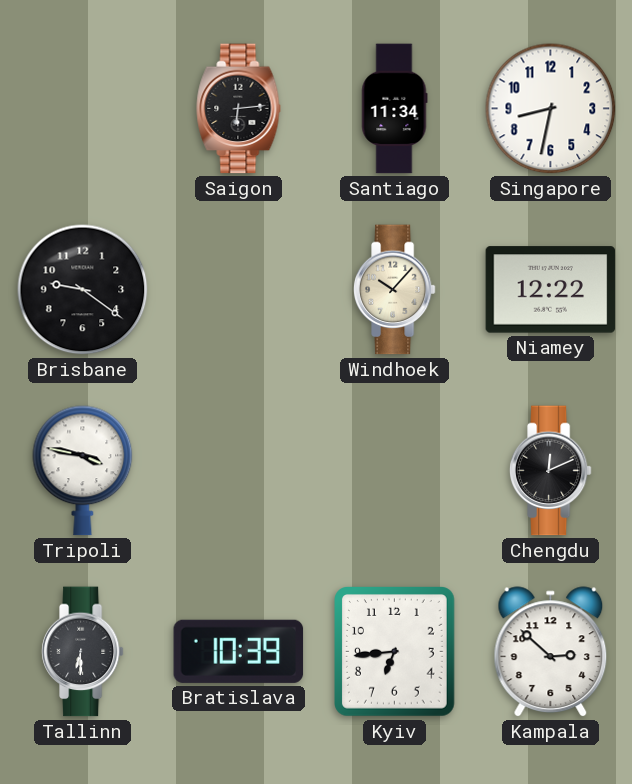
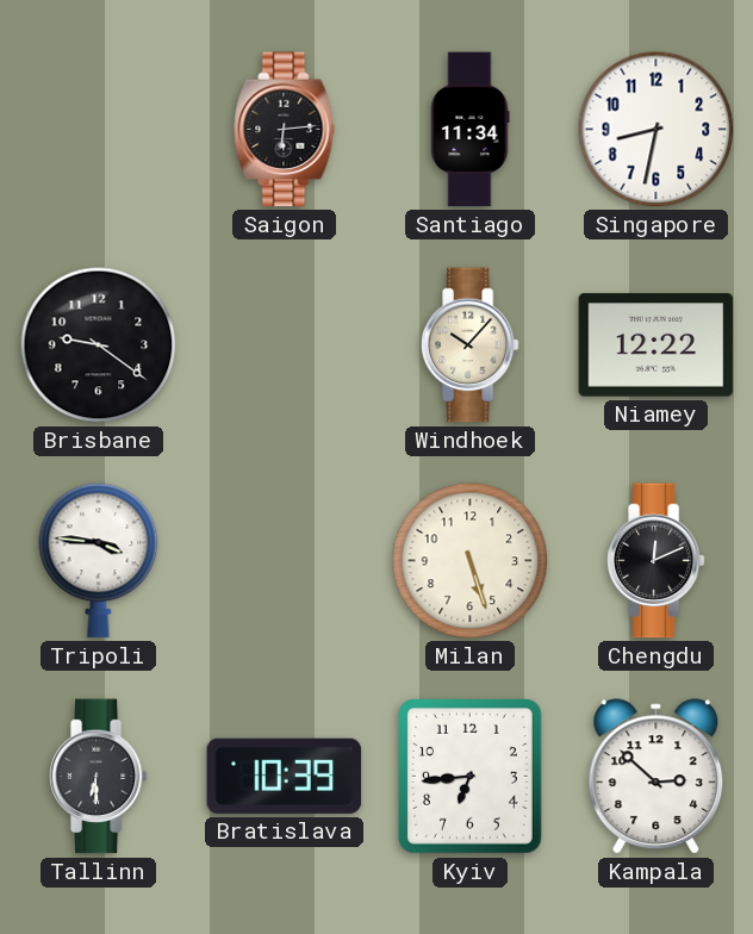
Tripoli: 3:47 -> 3:46
Milan: none -> 5:27
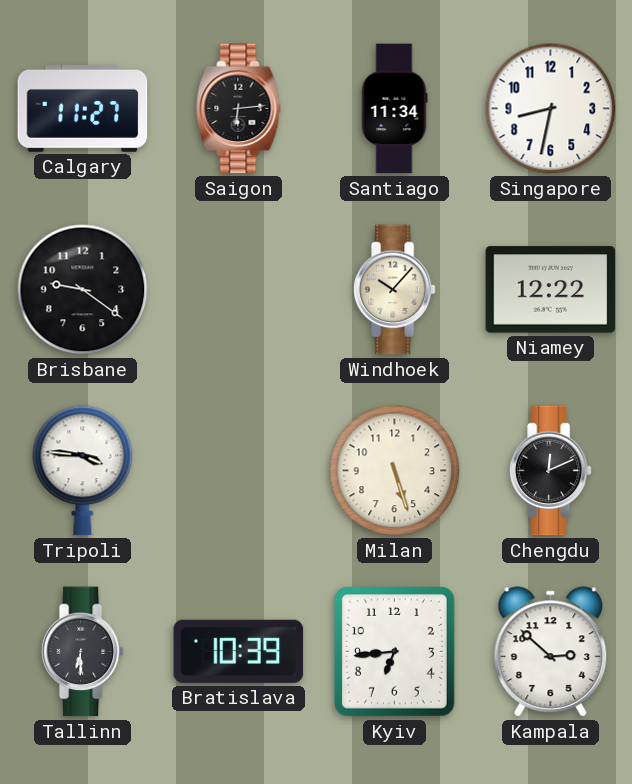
Calgary: none -> 11:27
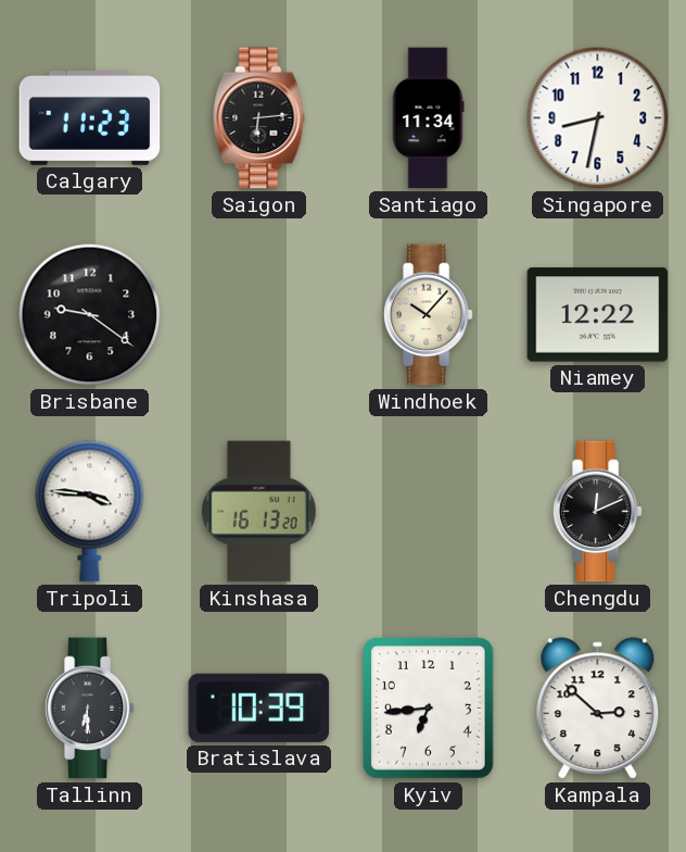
Calgary: 11:27 -> 11:23
Kinshasa: none -> 16:13
Milan: 5:27 -> none
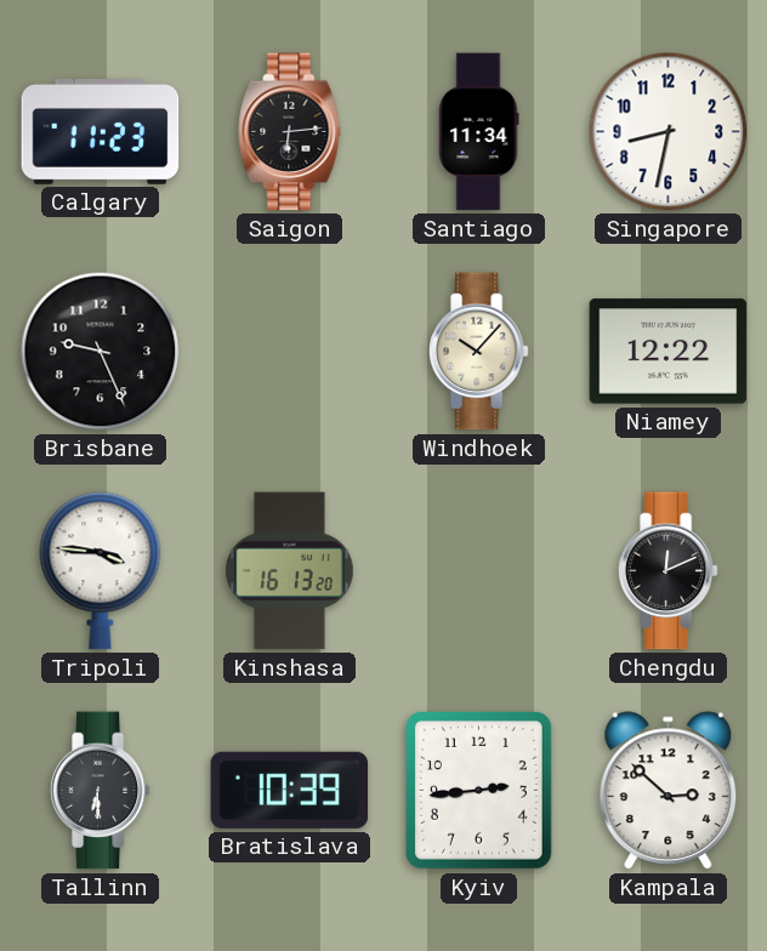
Brisbane: 9:21 -> 9:26
Kyiv: 6:44 -> 2:44
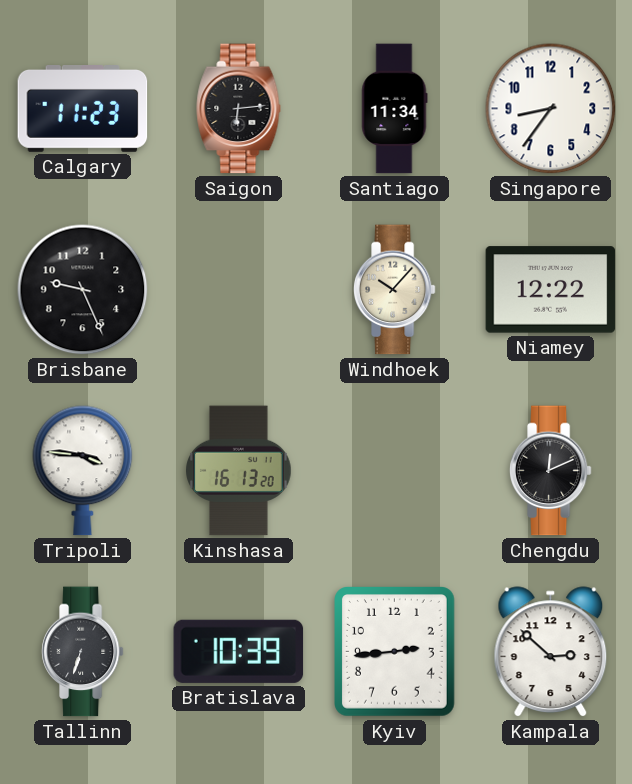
Singapore: 8:32 -> 8:36
Tallinn: 6:30 -> 6:33
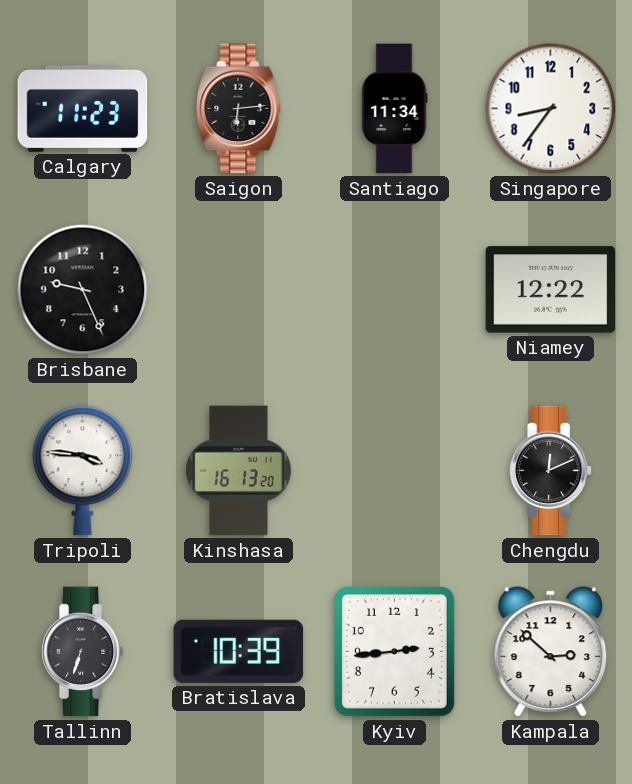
Windhoek: 10:07 -> none
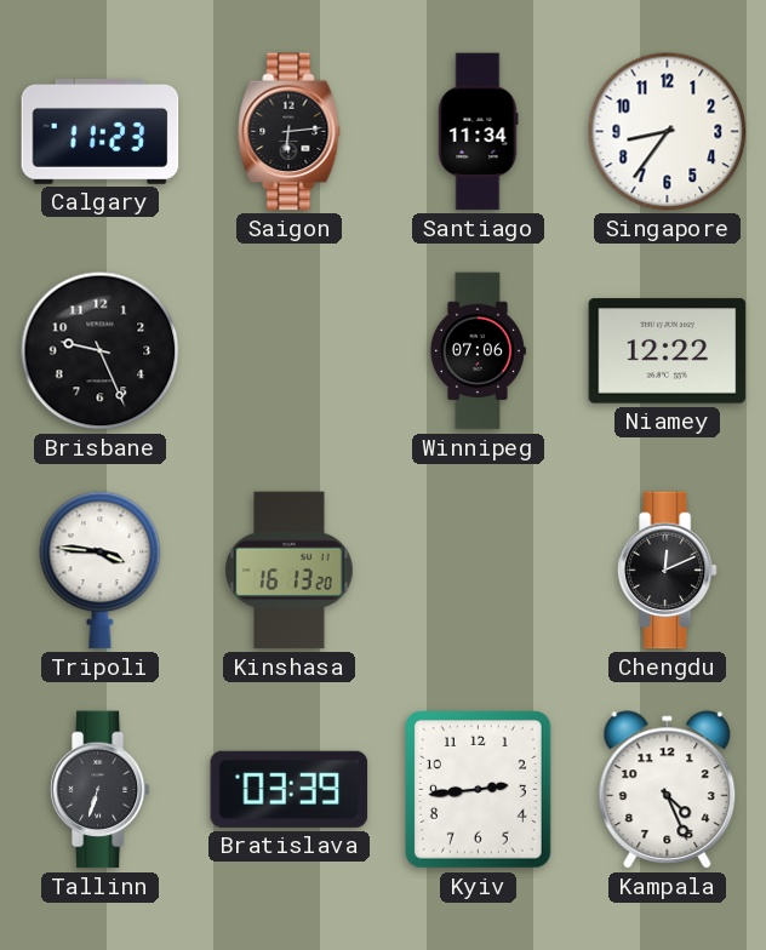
Winnipeg: none -> 07:06
Bratislava: 10:39 -> 03:39
Kampala: 2:52 -> 4:26
